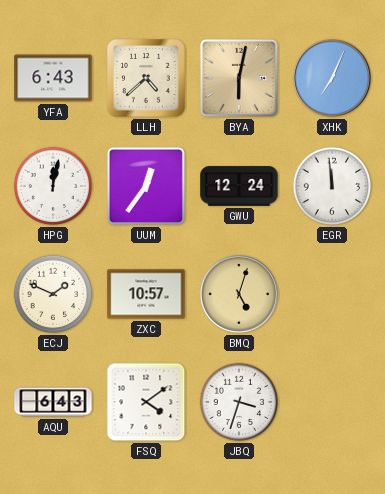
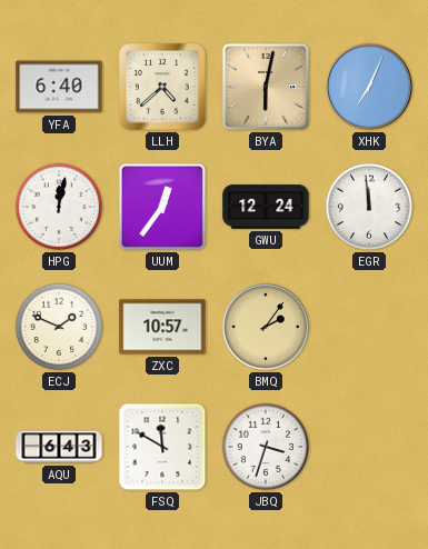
YFA: 6:43 -> 6:40
BMQ: 5:03 -> 2:06
FSQ: 4:09 -> 11:50
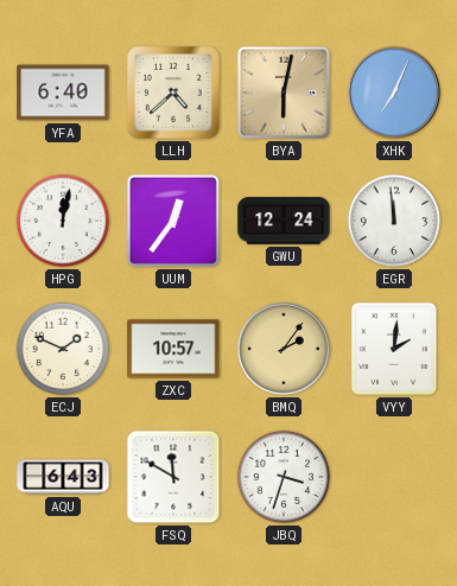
VYY: none -> 2:01
